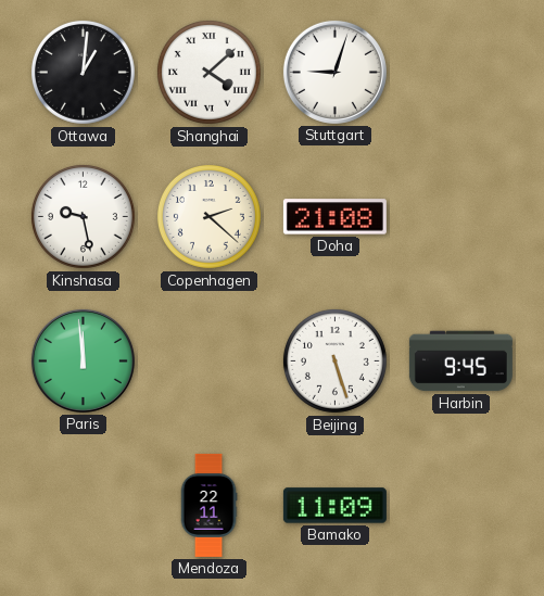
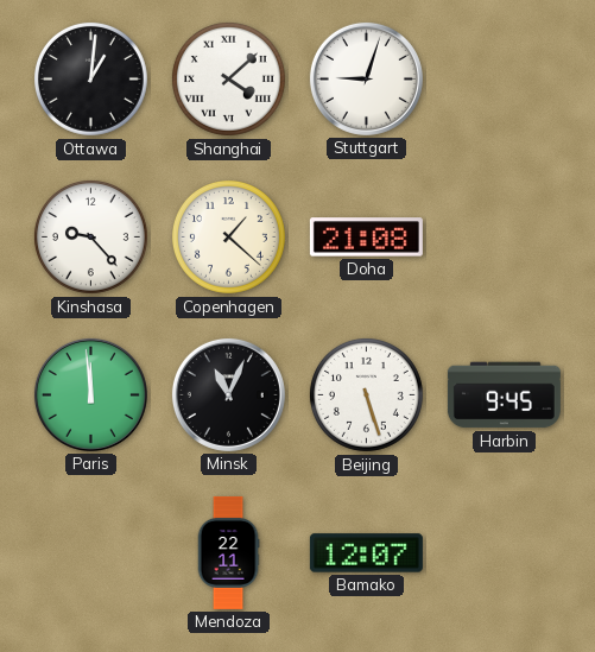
Kinshasa: 9:28 -> 9:23
Copenhagen: 2:22 -> 1:22
Minsk: none -> 11:04
Bamako: 11:09 -> 12:07
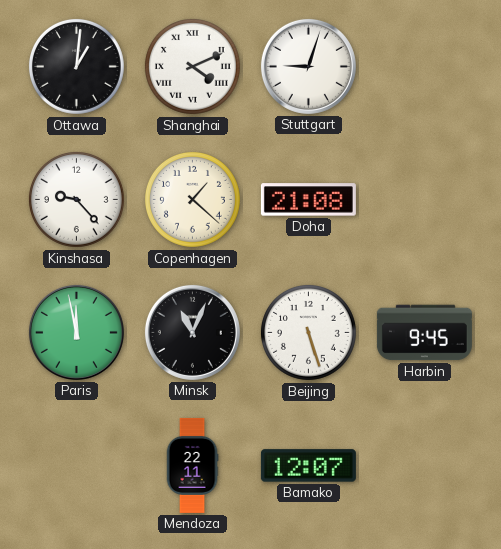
Shanghai: 4:08 -> 4:11
Paris: 11:59 -> 11:58
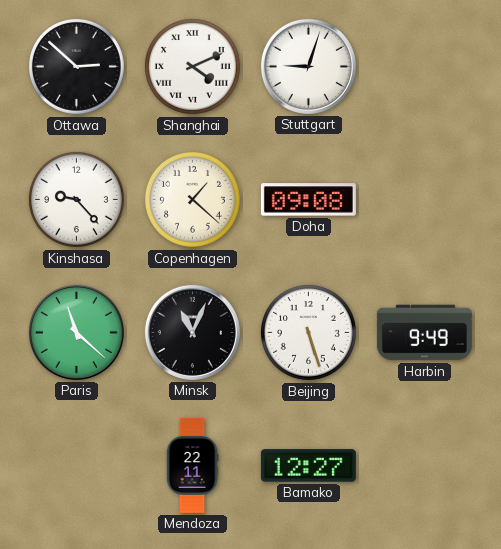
Ottawa: 1:01 -> 2:52
Doha: 21:08 -> 09:08
Paris: 11:58 -> 11:22
Harbin: 9:45 -> 9:49
Bamako: 12:07 -> 12:27
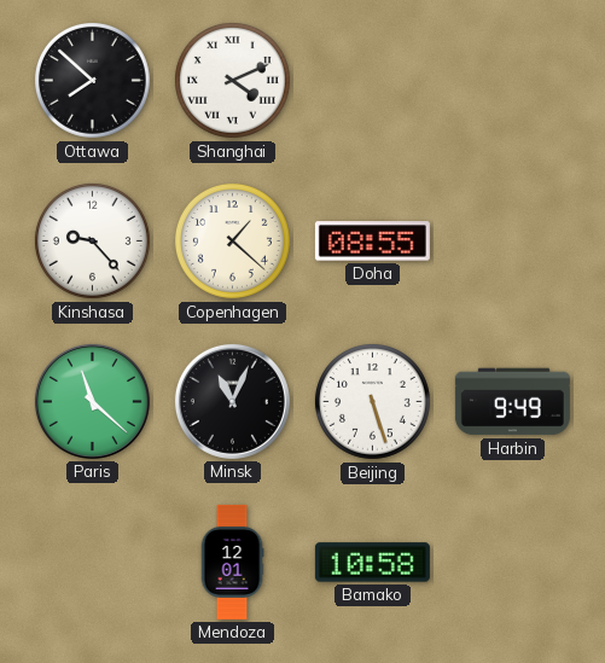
Ottawa: 2:52 -> 7:52
Stuttgart: 9:03 -> none
Doha: 09:08 -> 08:55
Mendoza: 22:11 -> 12:01
Bamako: 12:27 -> 10:58
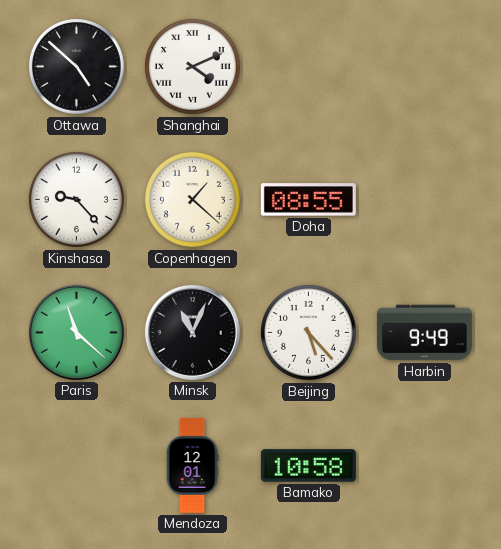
Ottawa: 7:52 -> 4:52
Beijing: 5:27 -> 5:23
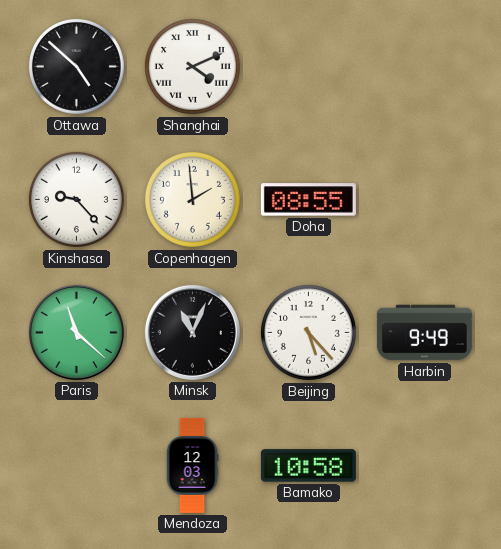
Copenhagen: 1:22 -> 1:59
Mendoza: 12:01 -> 12:03
